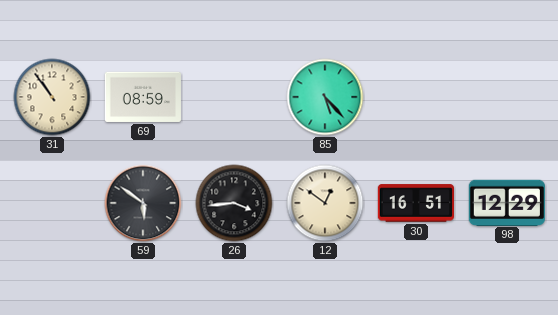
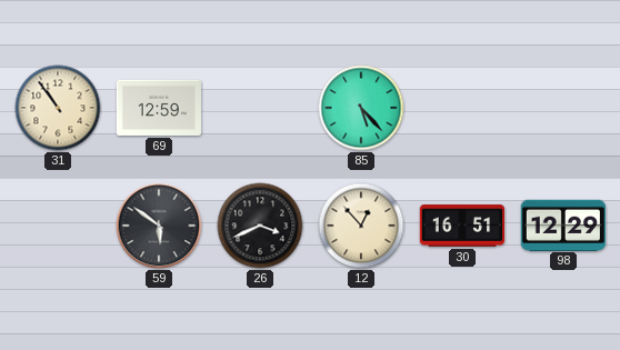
69: 08:59 -> 12:59
26: 3:44 -> 3:41
12: 12:51 -> 12:53
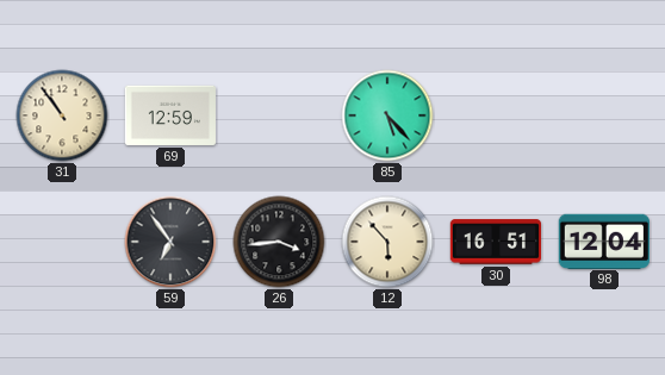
59: 5:51 -> 6:54
26: 3:41 -> 3:44
12: 12:53 -> 5:53
98: 12:29 -> 12:04
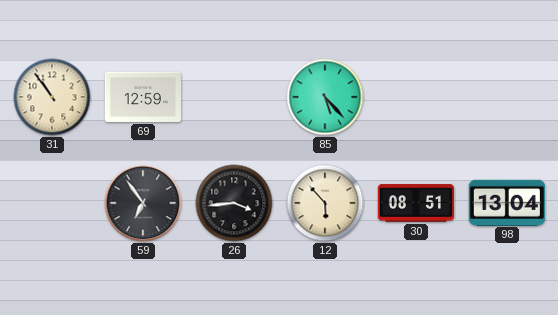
30: 16:51 -> 08:51
98: 12:04 -> 13:04
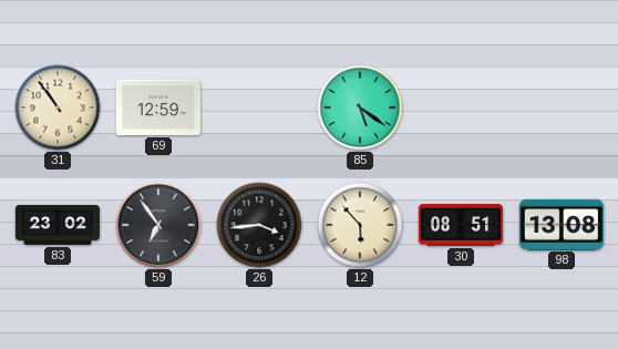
85: 5:23 -> 5:21
83: none -> 23:02
98: 13:04 -> 13:08
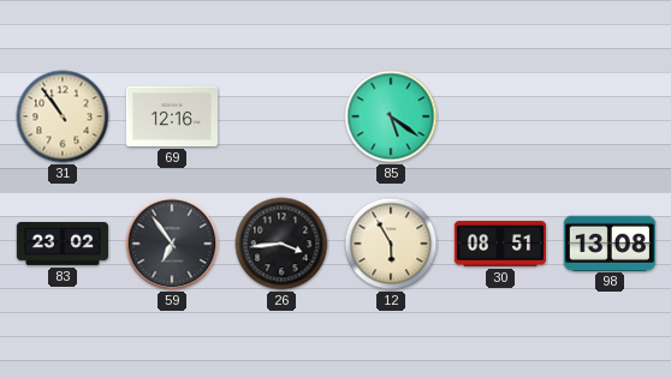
69: 12:59 -> 12:16
12: 5:53 -> 5:55
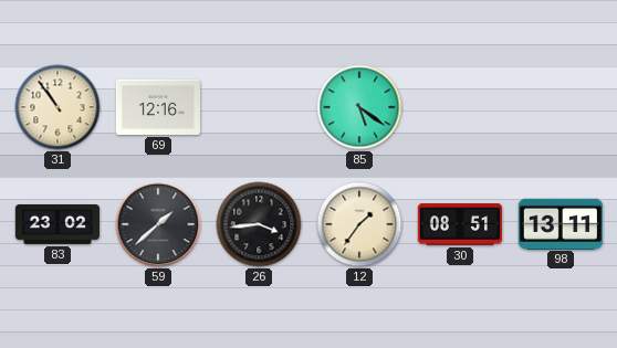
59: 6:54 -> 1:38
12: 5:55 -> 1:36
98: 13:08 -> 13:11
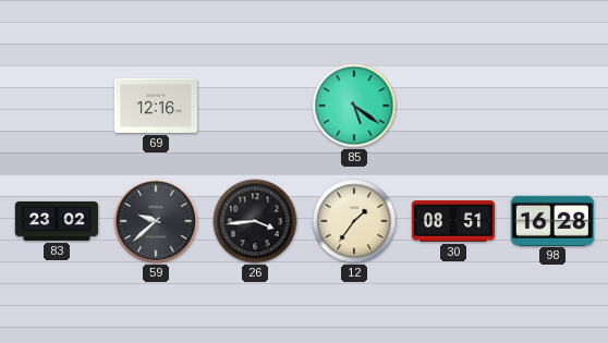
31: 10:54 -> none
59: 1:38 -> 9:38
98: 13:11 -> 16:28
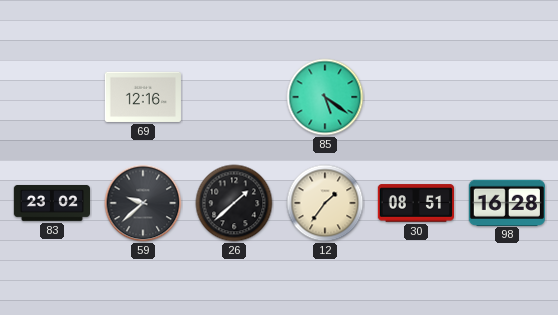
26: 3:44 -> 1:38
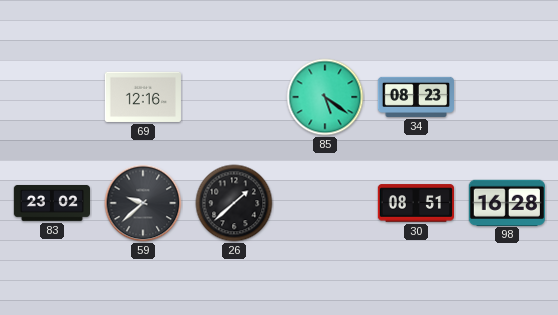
34: none -> 08:23
12: 1:36 -> none
